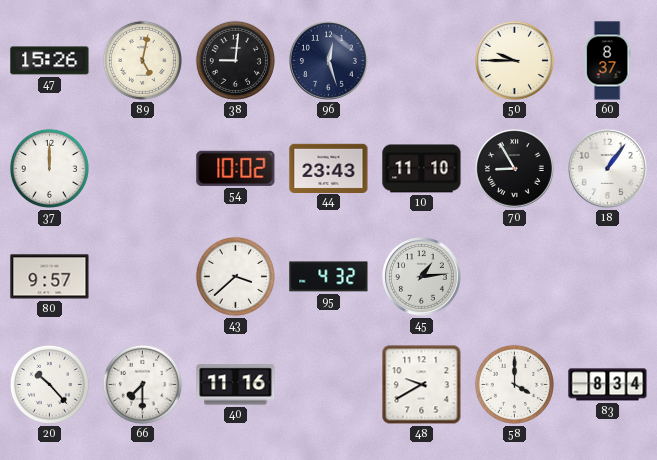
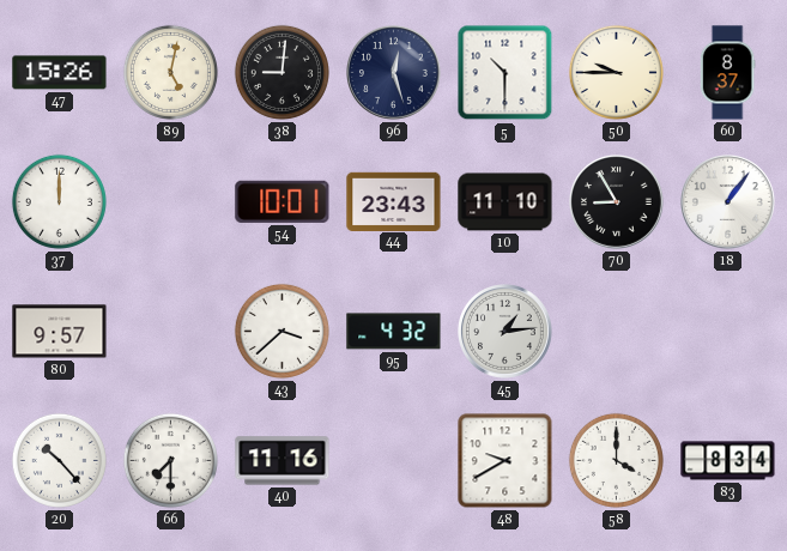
5: none -> 10:30
54: 10:02 -> 10:01
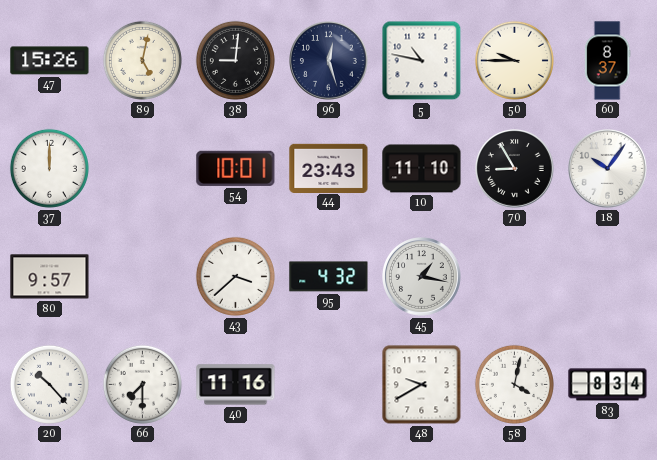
5: 10:30 -> 10:47
18: 1:06 -> 10:06
45: 1:14 -> 1:17
58: 4:00 -> 4:02
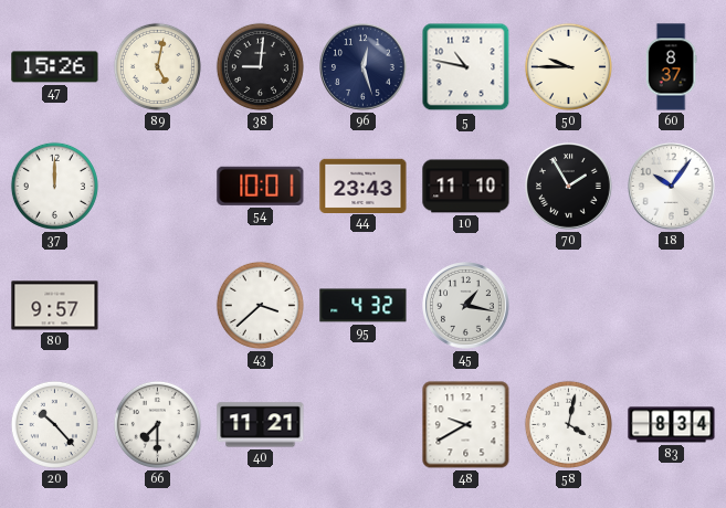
70: 8:55 -> 1:55
40: 11:16 -> 11:21
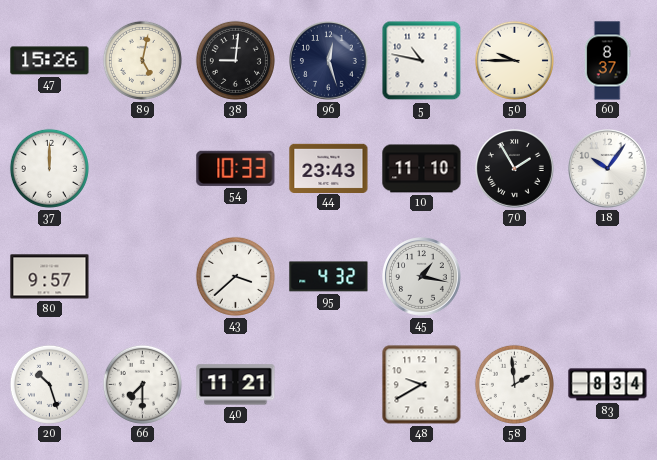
54: 10:01 -> 10:33
20: 10:23 -> 10:27
58: 4:02 -> 1:59
